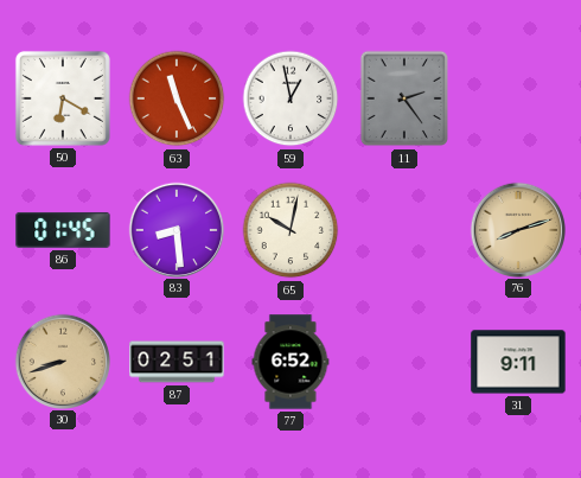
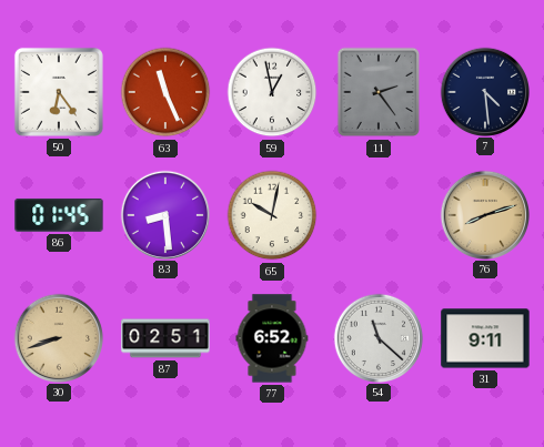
50: 6:20 -> 6:24
7: none -> 4:29
54: none -> 11:22
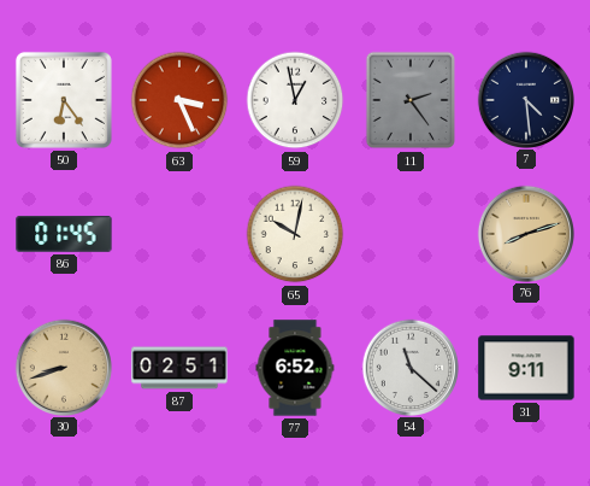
63: 11:26 -> 3:26
83: 8:29 -> none
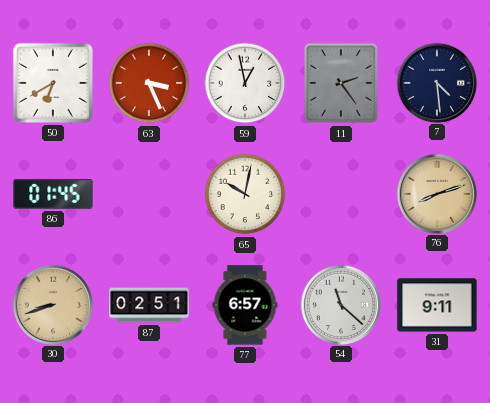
50: 6:24 -> 6:40
77: 6:52 -> 6:57
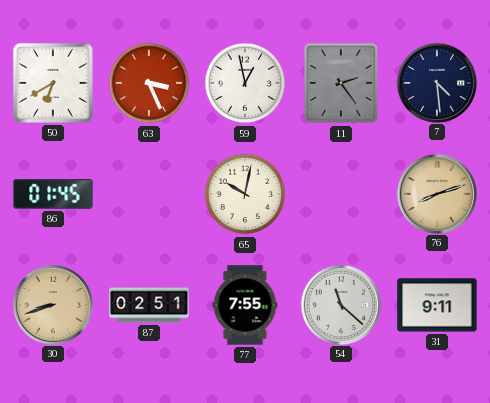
77: 6:57 -> 7:55
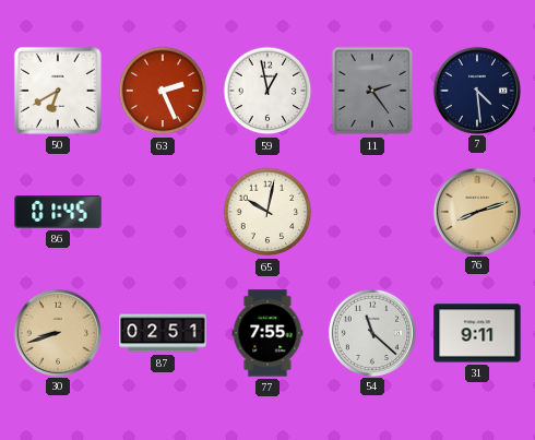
63: 3:26 -> 2:26
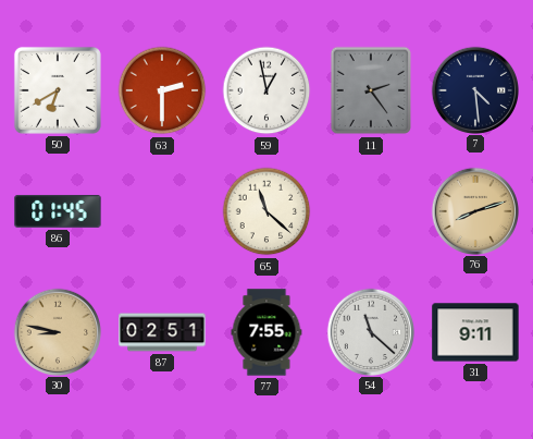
63: 2:26 -> 2:30
65: 10:02 -> 11:22
30: 8:42 -> 8:47
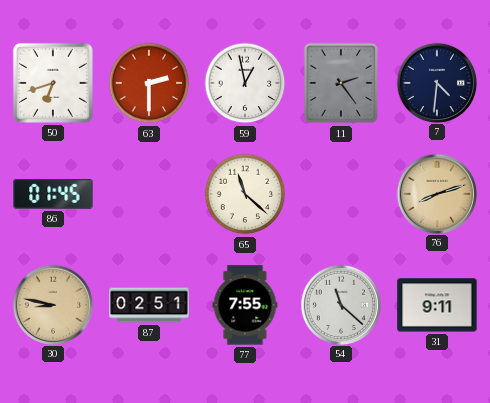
50: 6:40 -> 6:42
7: 4:29 -> 4:31
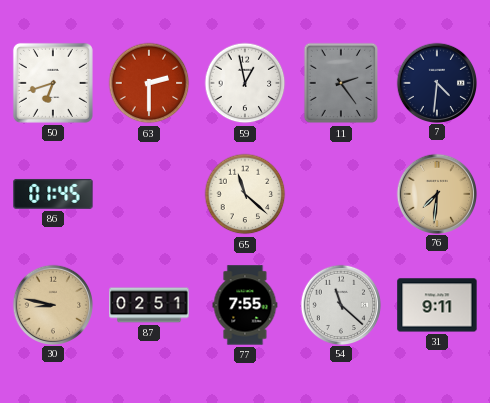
76: 8:12 -> 7:31
